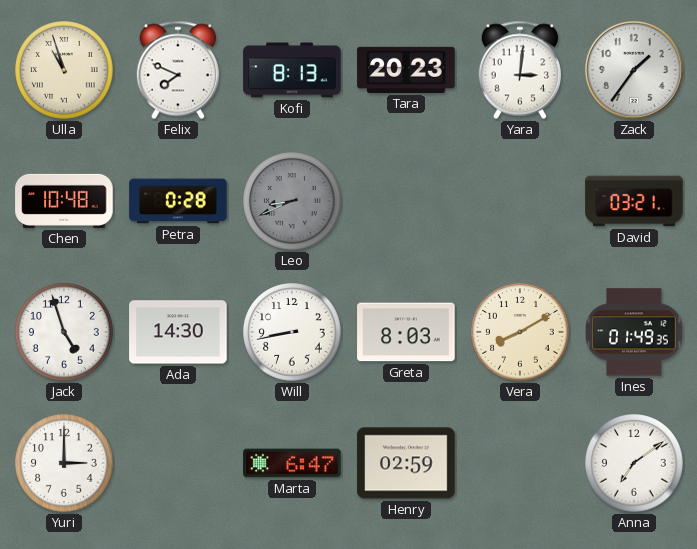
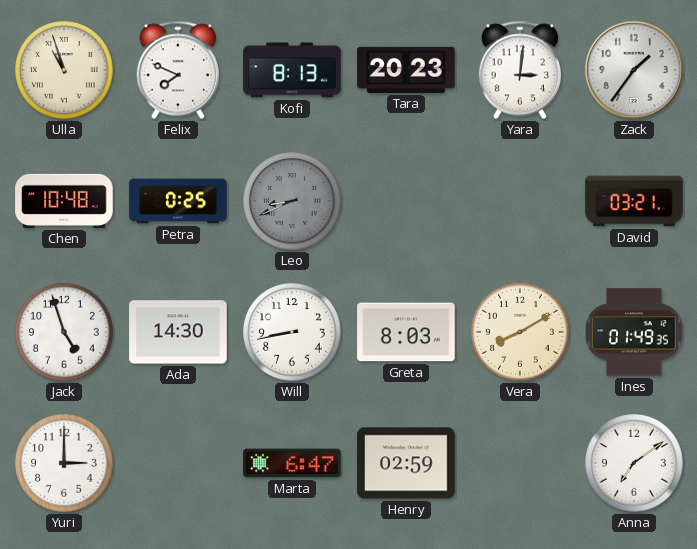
Petra: 0:28 -> 0:25
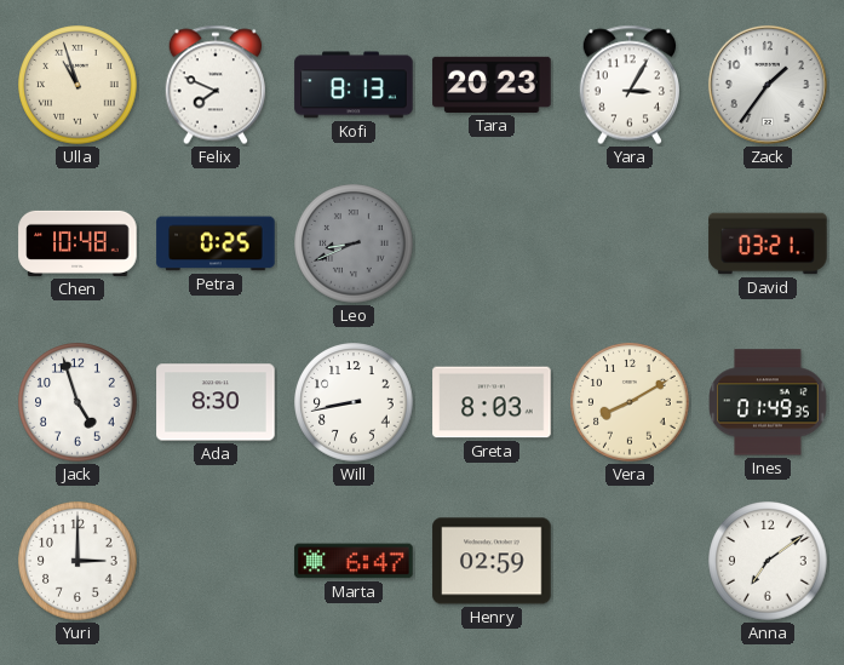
Yara: 3:01 -> 3:05
Ada: 14:30 -> 8:30
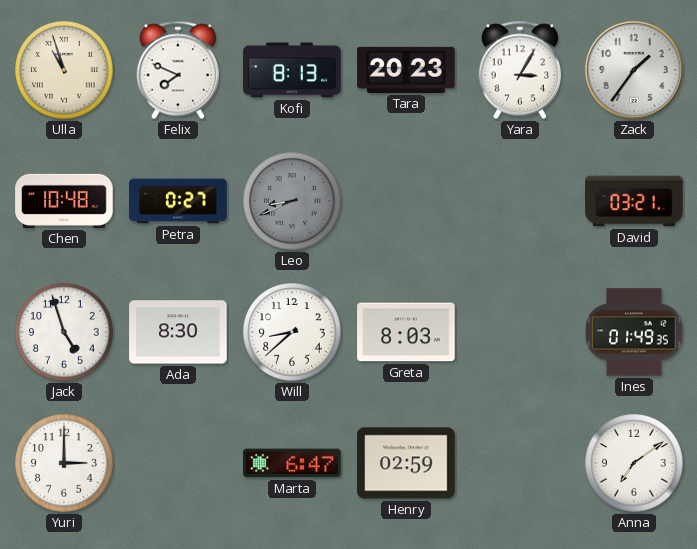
Petra: 0:25 -> 0:27
Will: 8:43 -> 8:38
Vera: 8:10 -> none
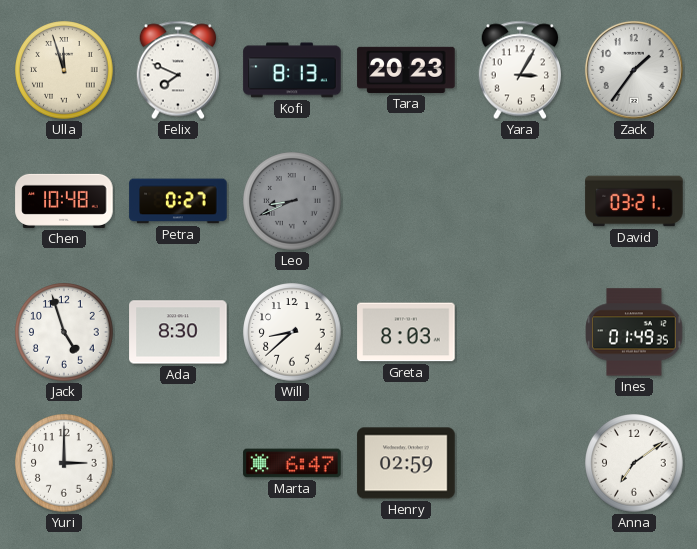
Ulla: 10:57 -> 11:57
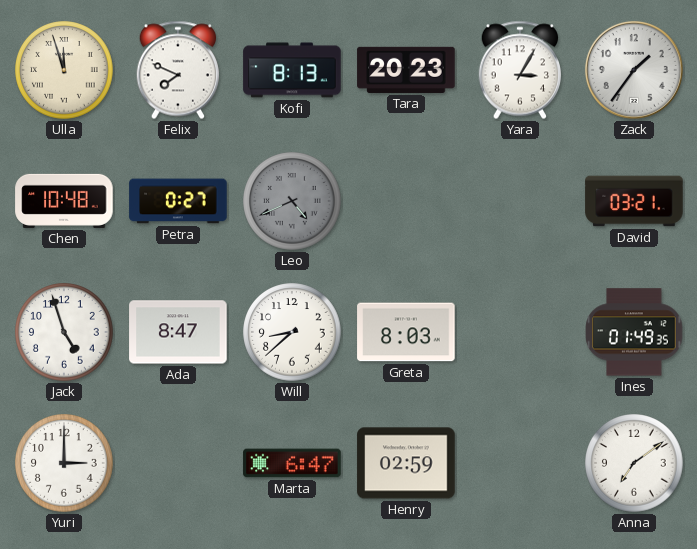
Leo: 8:41 -> 4:41
Ada: 8:30 -> 8:47
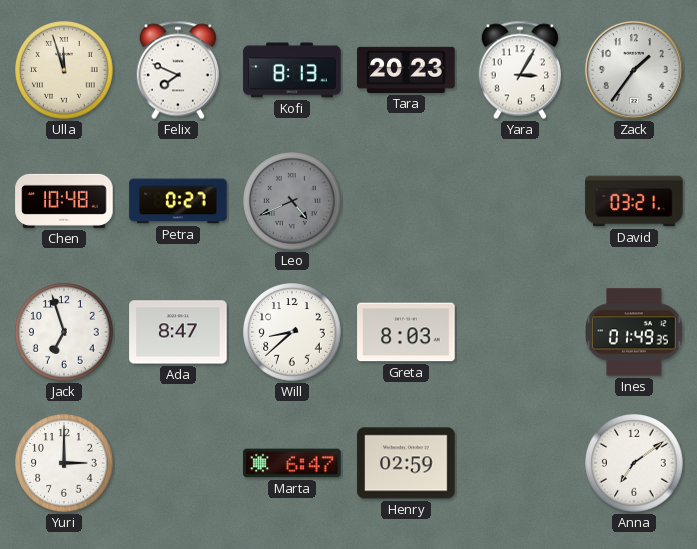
Jack: 4:57 -> 6:57
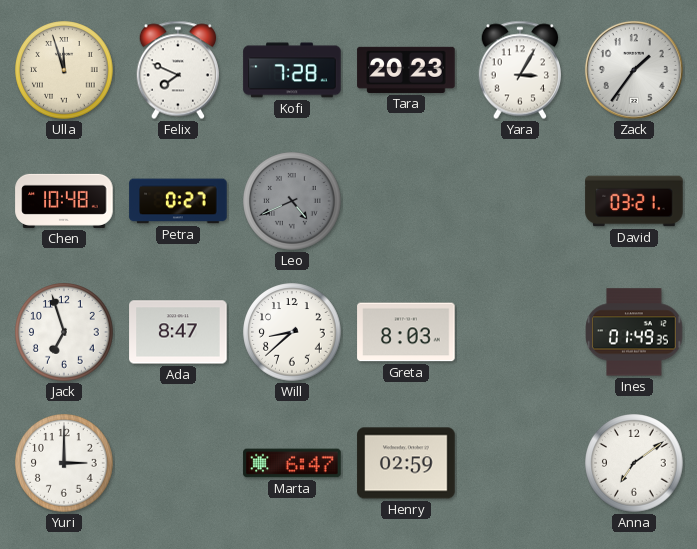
Kofi: 8:13 -> 7:28
